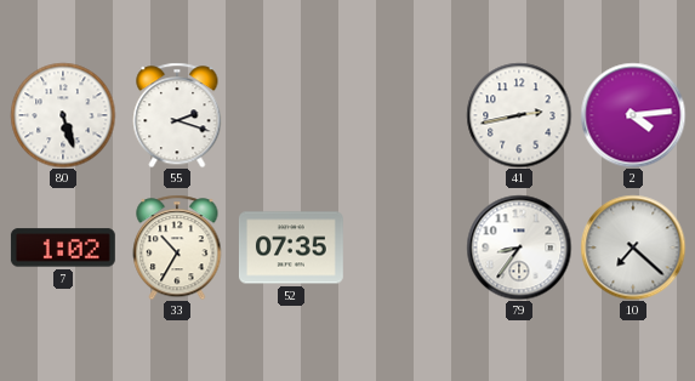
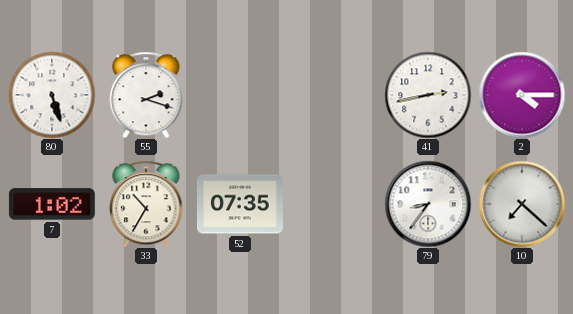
2: 4:14 -> 4:15
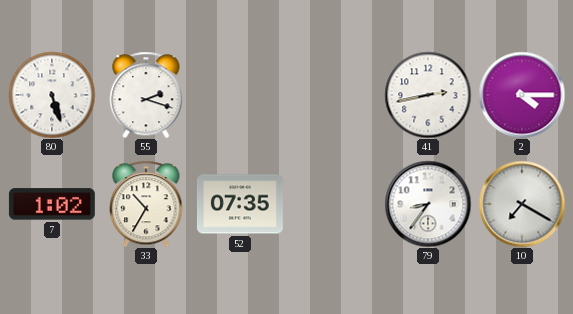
10: 7:22 -> 7:20
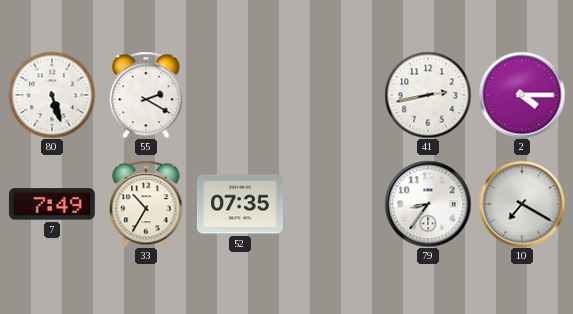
55: 2:18 -> 2:20
7: 1:02 -> 7:49
